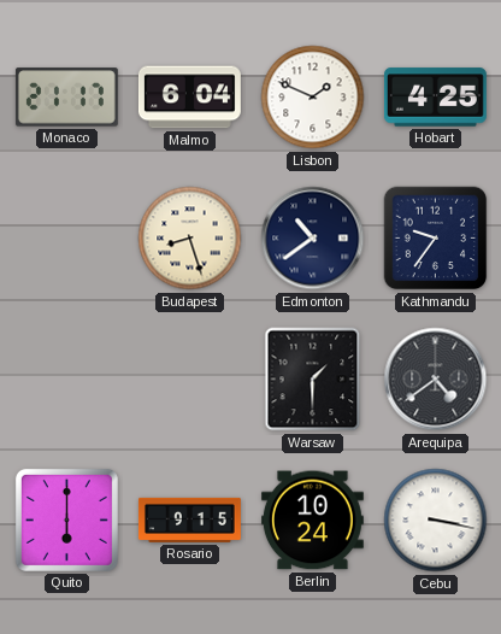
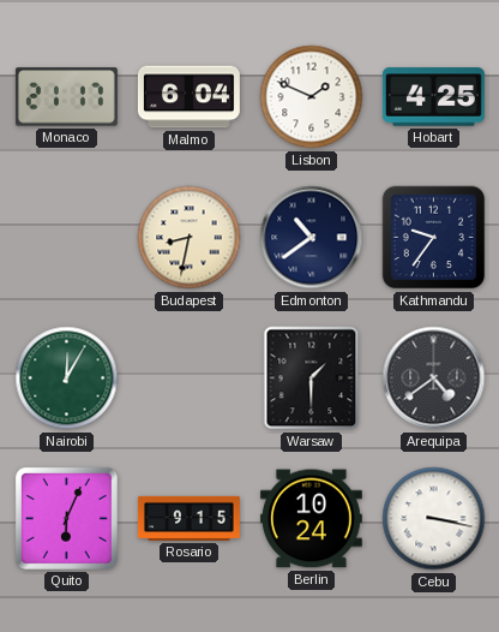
Budapest: 8:27 -> 8:32
Nairobi: none -> 12:05
Quito: 6:00 -> 6:04
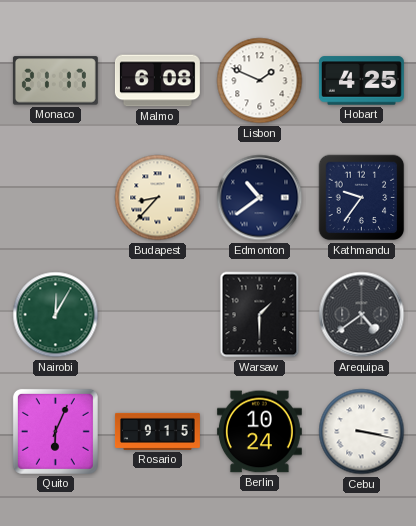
Malmo: 6:04 -> 6:08
Budapest: 8:32 -> 8:37
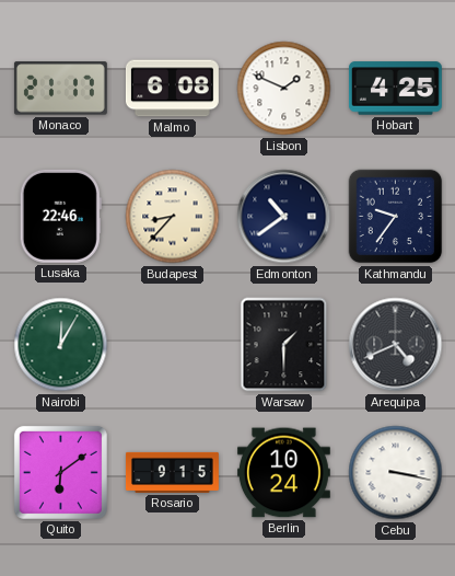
Lusaka: none -> 22:46
Arequipa: 4:39 -> 4:41
Quito: 6:04 -> 6:09
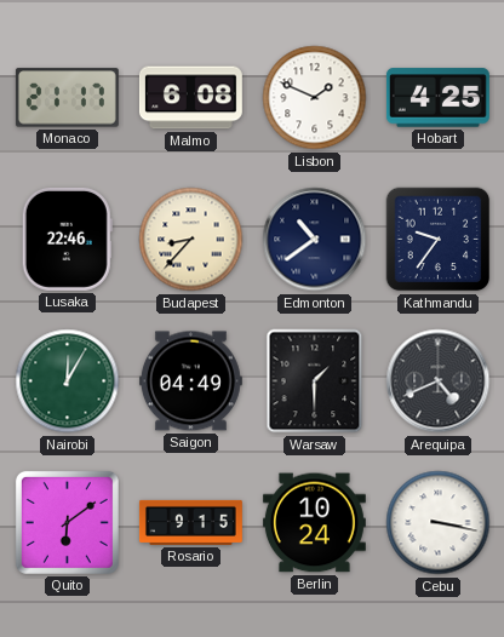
Saigon: none -> 04:49
